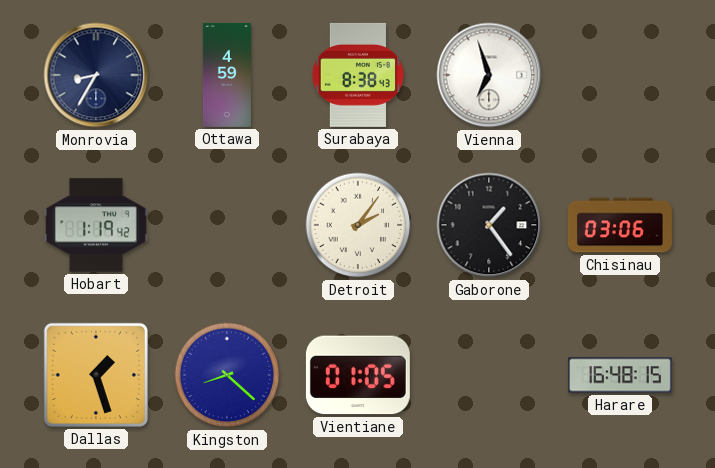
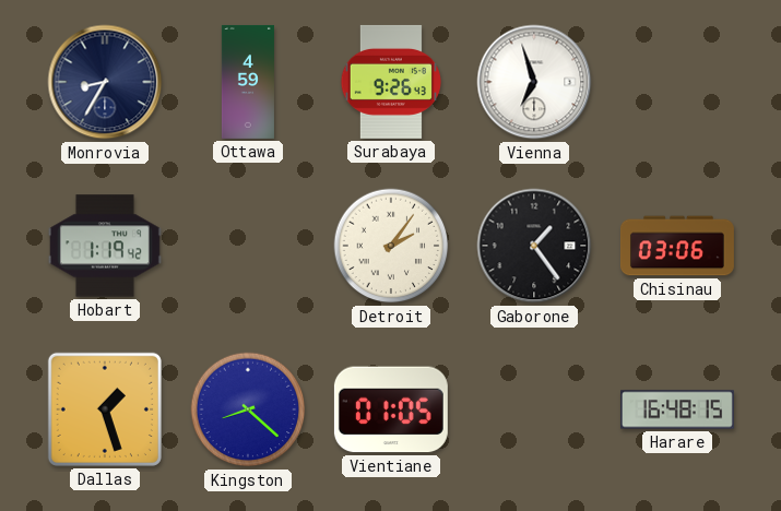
Surabaya: 8:38 -> 9:26
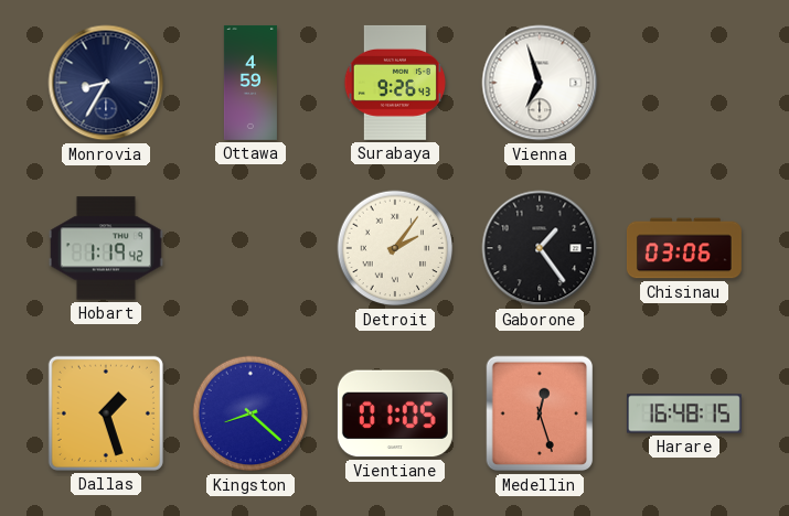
Medellin: none -> 12:27
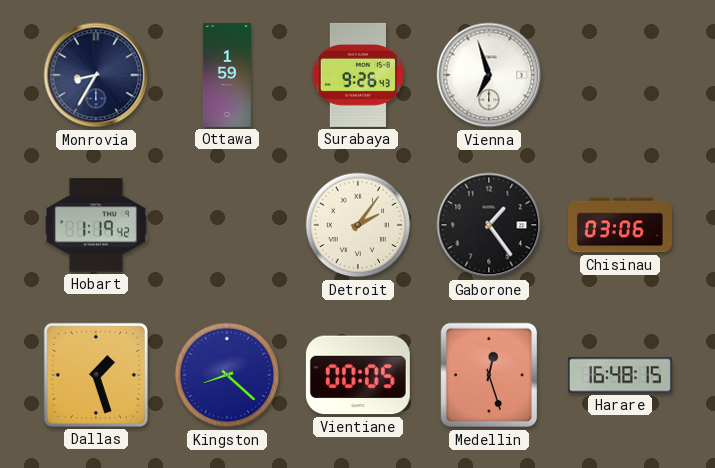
Ottawa: 4:59 -> 1:59
Vientiane: 01:05 -> 00:05
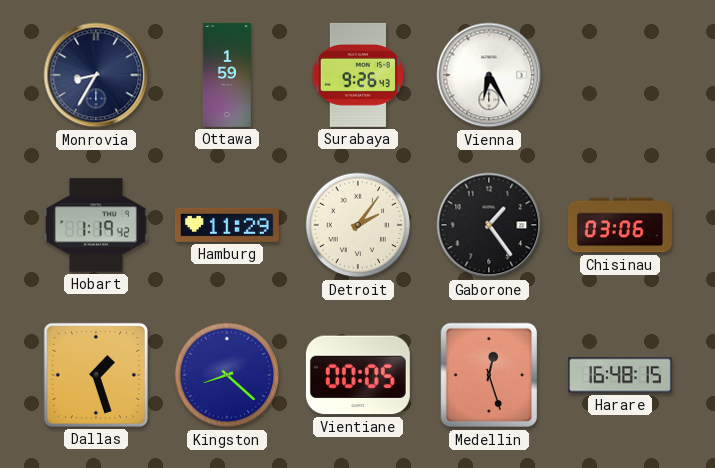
Vienna: 6:57 -> 6:25
Hamburg: none -> 11:29
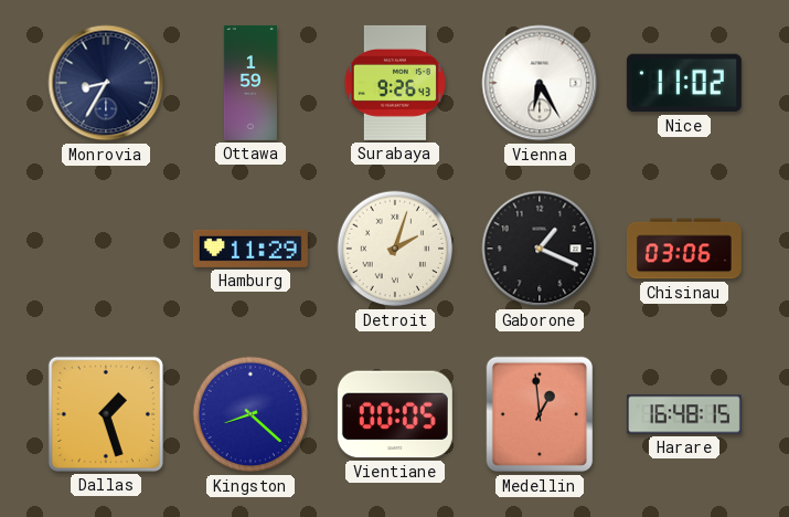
Nice: none -> 11:02
Hobart: 1:19 -> none
Detroit: 2:06 -> 2:03
Gaborone: 1:24 -> 1:19
Medellin: 12:27 -> 12:59
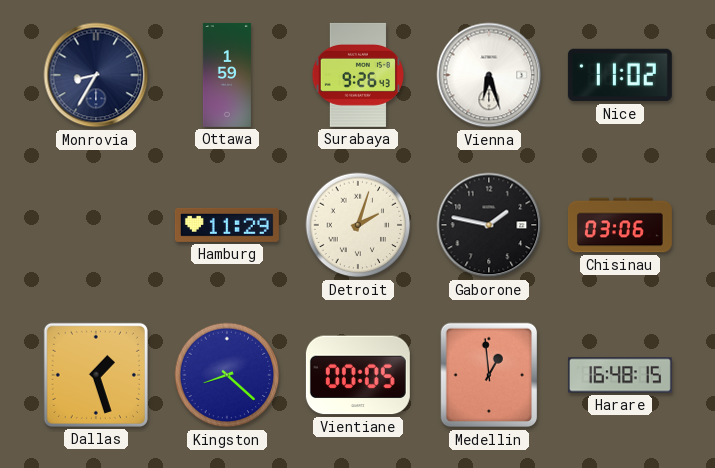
Vienna: 6:25 -> 6:27
Gaborone: 1:19 -> 1:47
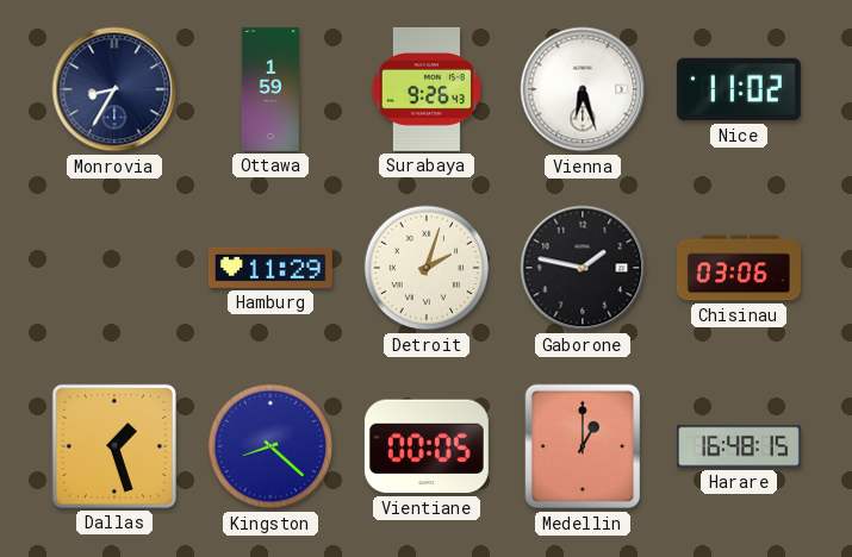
Medellin: 12:59 -> 1:00
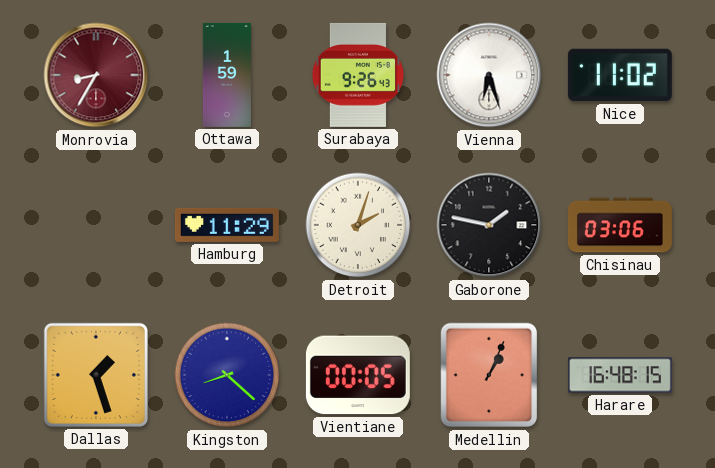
Monrovia dial: navy -> burgundy
Medellin: 1:00 -> 1:04
